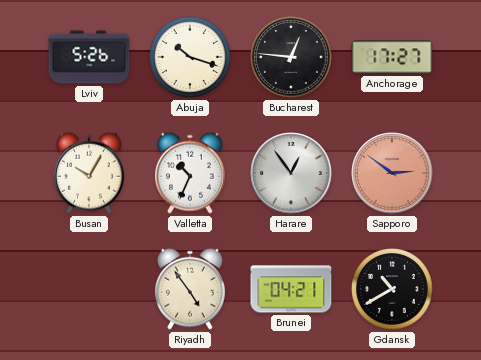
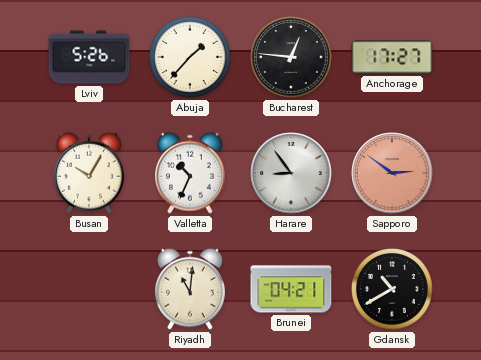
Abuja: 10:18 -> 1:37
Harare: 12:54 -> 8:54
Riyadh: 4:54 -> 11:01
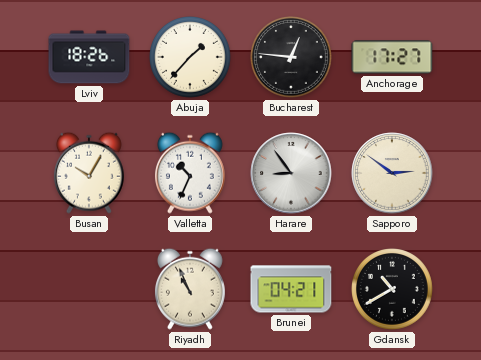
Lviv: 5:26 -> 18:26
Sapporo dial: salmon -> cream
Riyadh: 11:01 -> 10:56
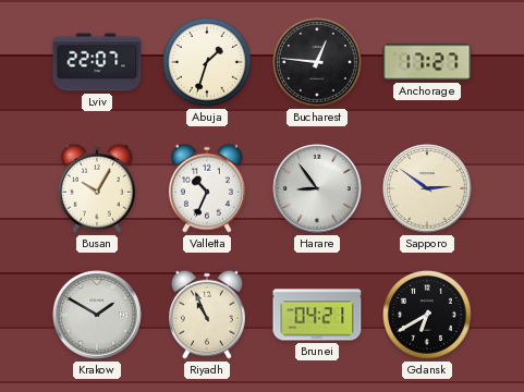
Lviv: 18:26 -> 22:07
Abuja: 1:37 -> 1:33
Krakow: none -> 1:50
Gdansk: 10:40 -> 6:40
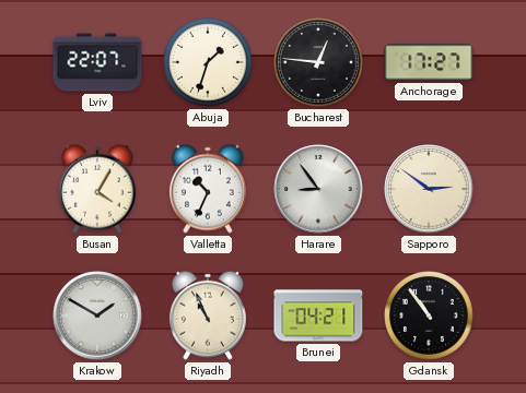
Busan: 10:05 -> 4:05
Gdansk: 6:40 -> 10:54
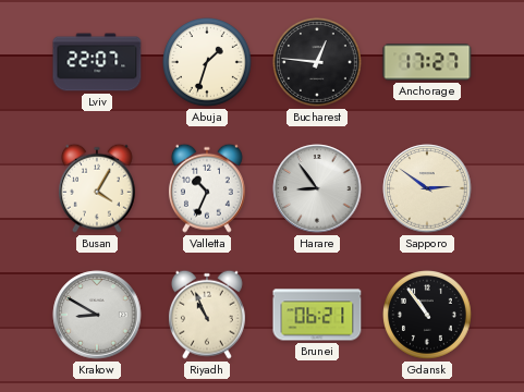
Krakow: 1:50 -> 8:50
Brunei: 04:21 -> 06:21
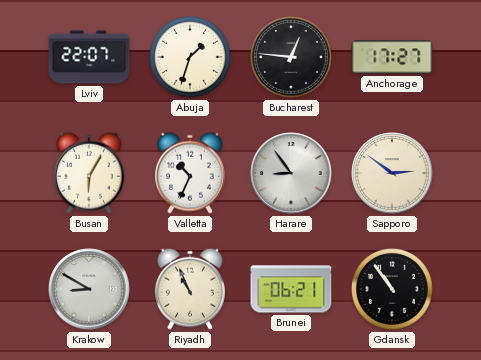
Busan: 4:05 -> 6:05
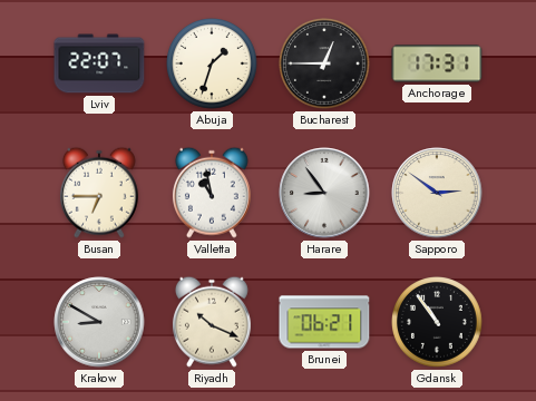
Bucharest: 12:46 -> 12:45
Anchorage: 17:27 -> 17:31
Busan: 6:05 -> 6:45
Valletta: 10:34 -> 10:58
Riyadh: 10:56 -> 10:19
